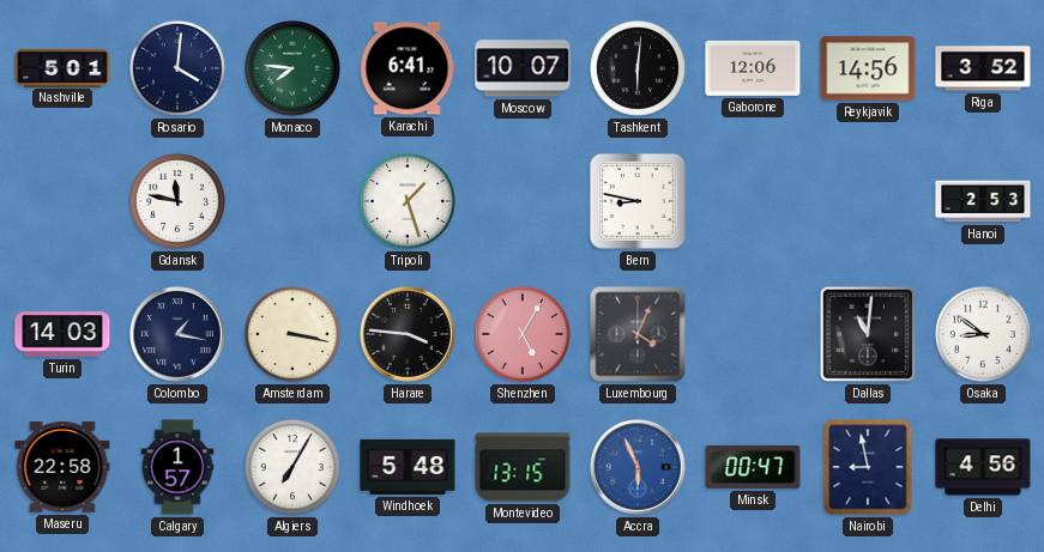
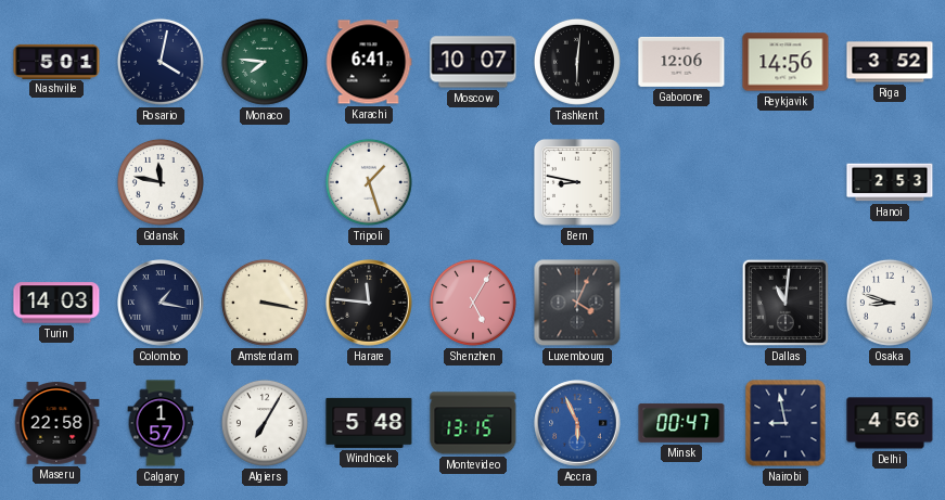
Rosario: 4:01 -> 4:02
Harare: 3:46 -> 11:46
Osaka: 8:51 -> 8:48
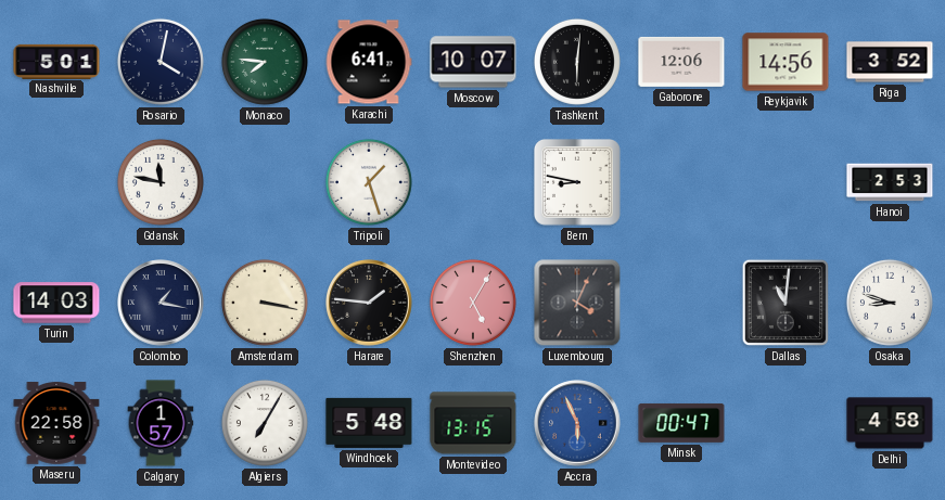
Harare: 11:46 -> 1:46
Nairobi: 8:58 -> none
Delhi: 4:56 -> 4:58
